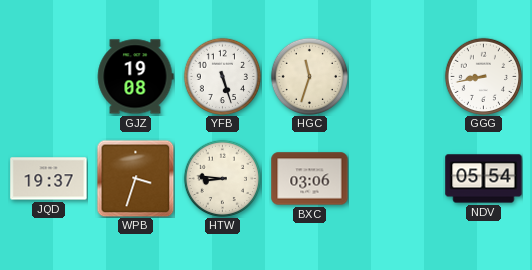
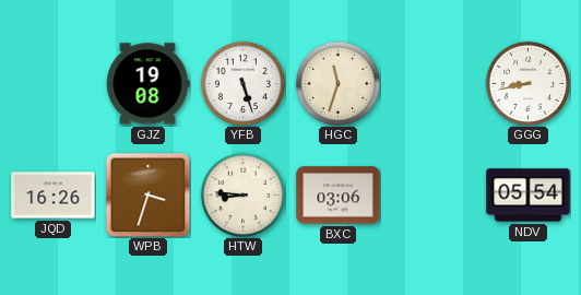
JQD: 19:37 -> 16:26
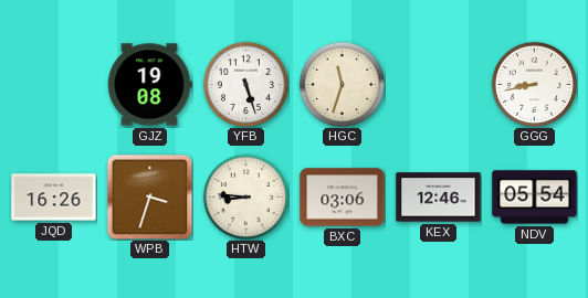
KEX: none -> 12:46
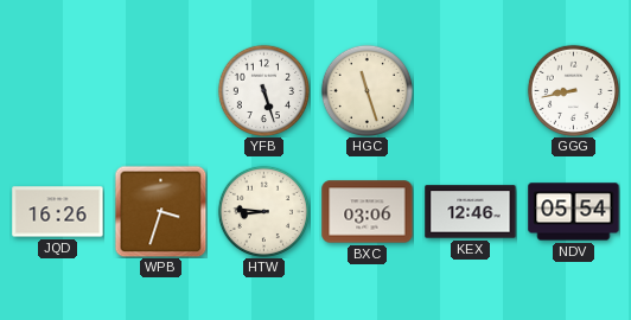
GJZ: 19:08 -> none
HGC: 11:33 -> 11:27
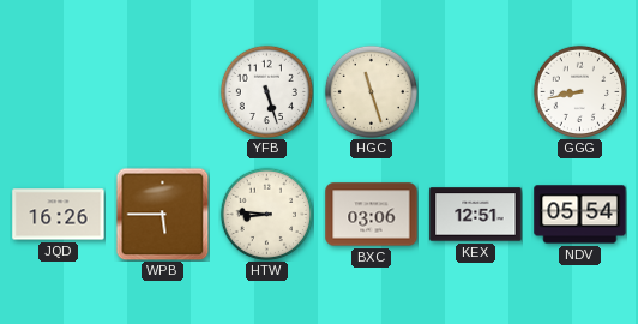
WPB: 3:33 -> 5:45
KEX: 12:46 -> 12:51
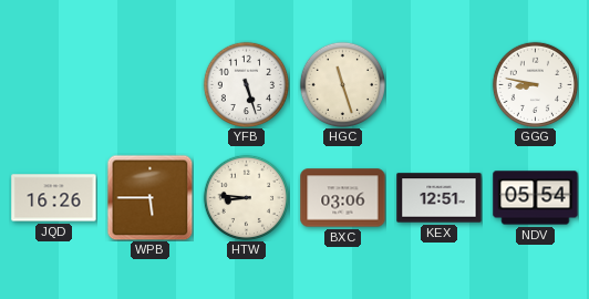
GGG: 8:43 -> 8:47
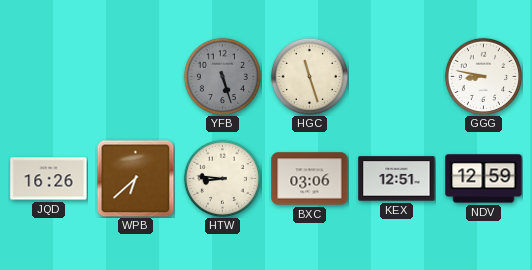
YFB dial: white -> grey
WPB: 5:45 -> 6:38
NDV: 05:54 -> 12:59
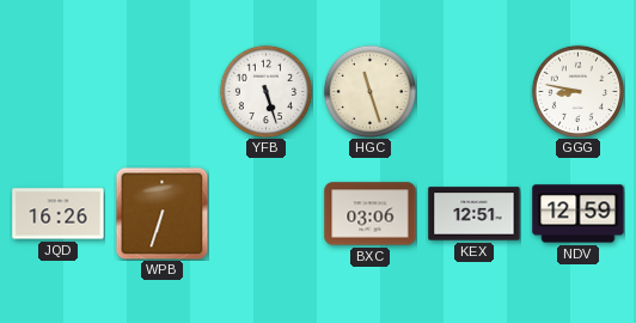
YFB dial: grey -> white
WPB: 6:38 -> 6:33
HTW: 8:46 -> none
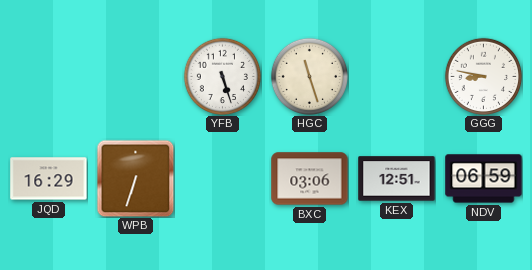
JQD: 16:26 -> 16:29
NDV: 12:59 -> 06:59
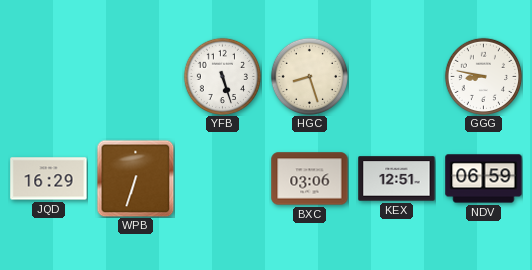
HGC: 11:27 -> 8:27
